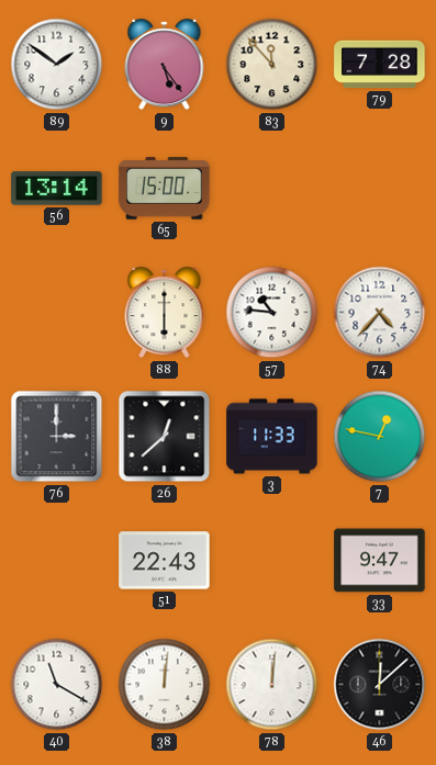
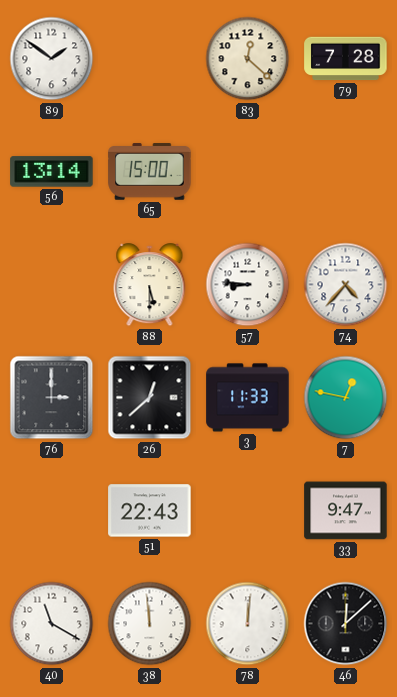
9: 5:24 -> none
83: 11:53 -> 12:22
88: 6:00 -> 5:30
57: 10:46 -> 8:46
38: 12:01 -> 11:59
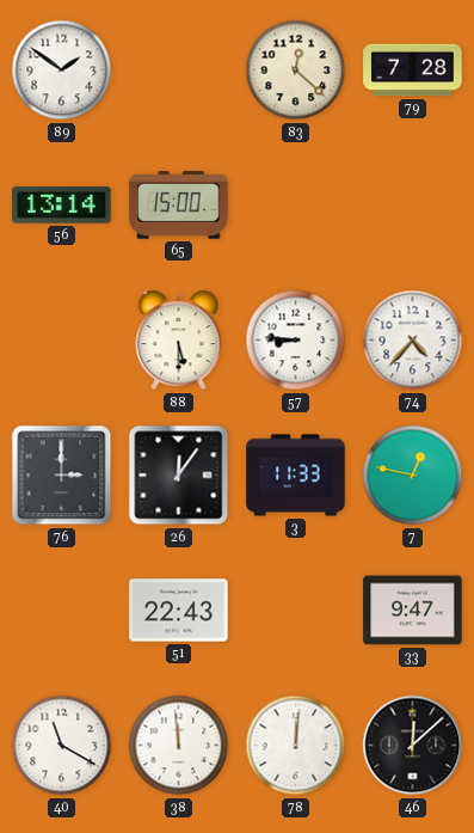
26: 12:38 -> 12:06
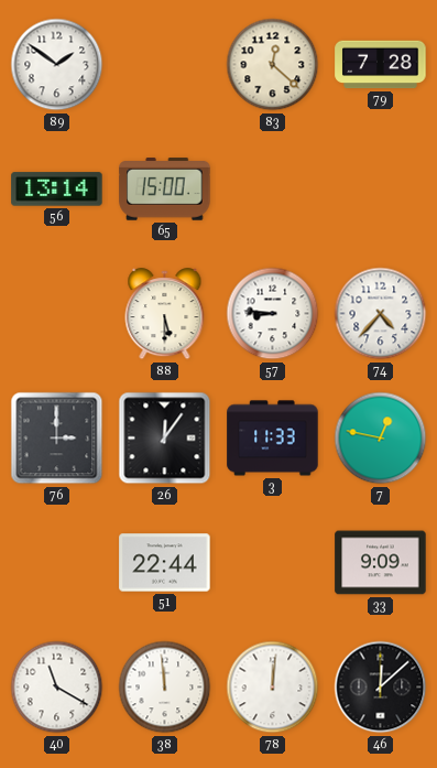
51: 22:43 -> 22:44
33: 9:47 -> 9:09
